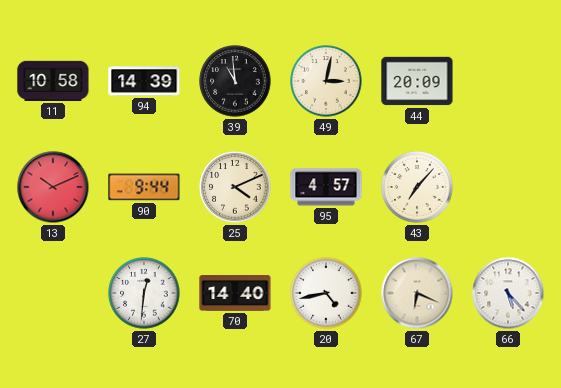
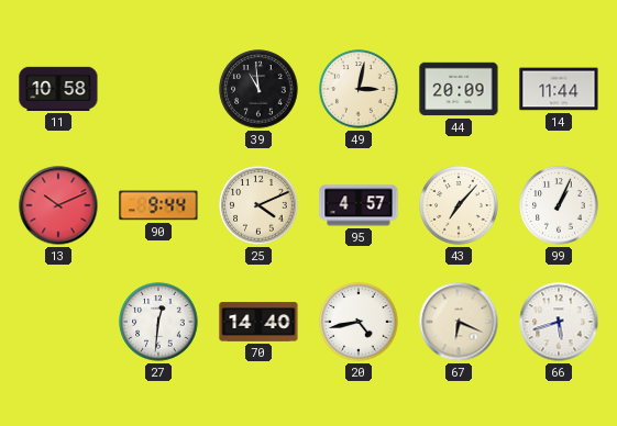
94: 14:39 -> none
14: none -> 11:44
99: none -> 1:04
66: 5:23 -> 5:42
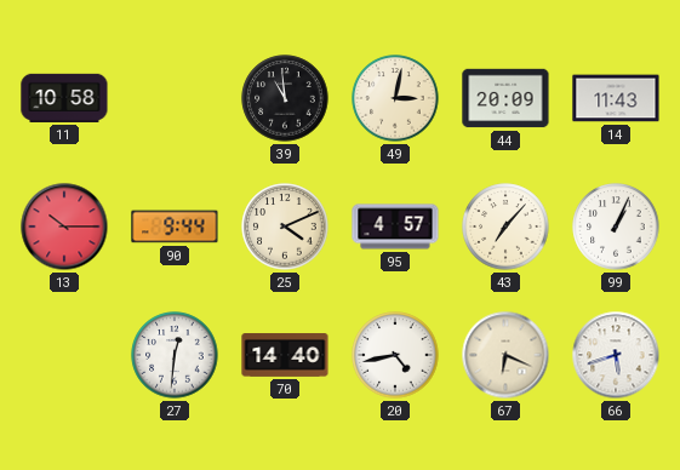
14: 11:44 -> 11:43
13: 10:11 -> 10:15
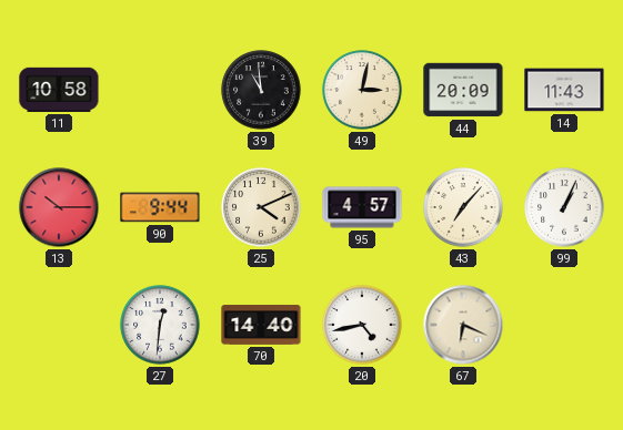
66: 5:42 -> none
